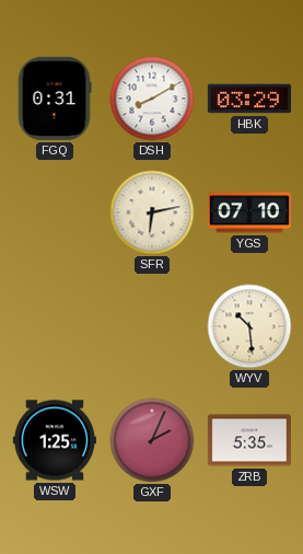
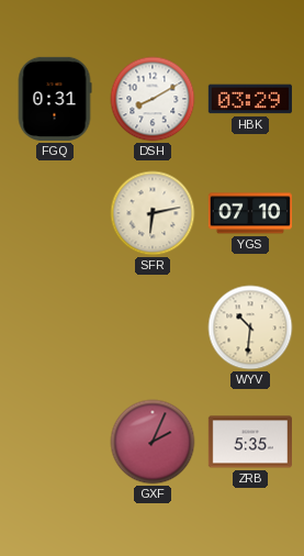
WYV: 10:29 -> 10:31
WSW: 1:25 -> none
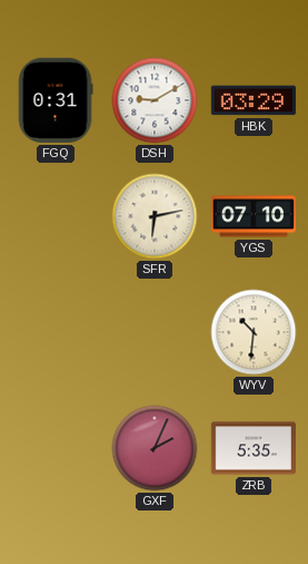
DSH: 8:10 -> 9:10
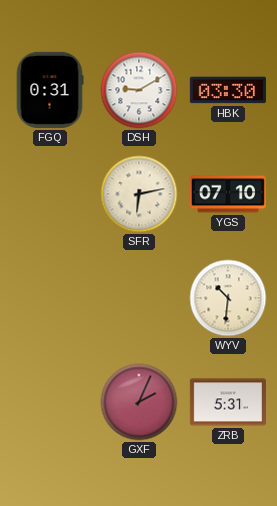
HBK: 03:29 -> 03:30
ZRB: 5:35 -> 5:31
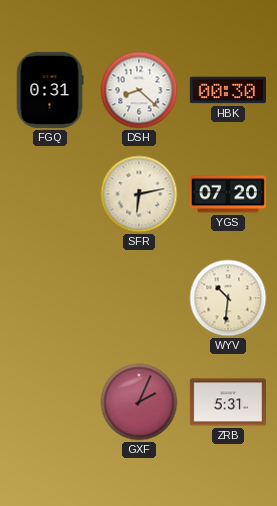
DSH: 9:10 -> 8:22
HBK: 03:30 -> 00:30
YGS: 07:10 -> 07:20
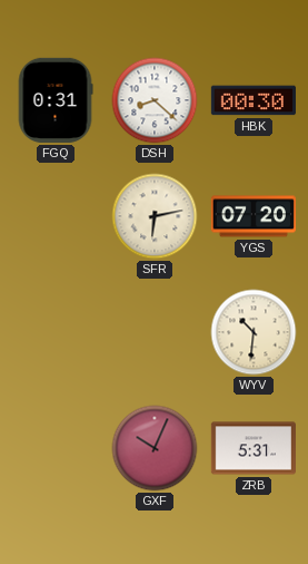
GXF: 2:04 -> 10:04
